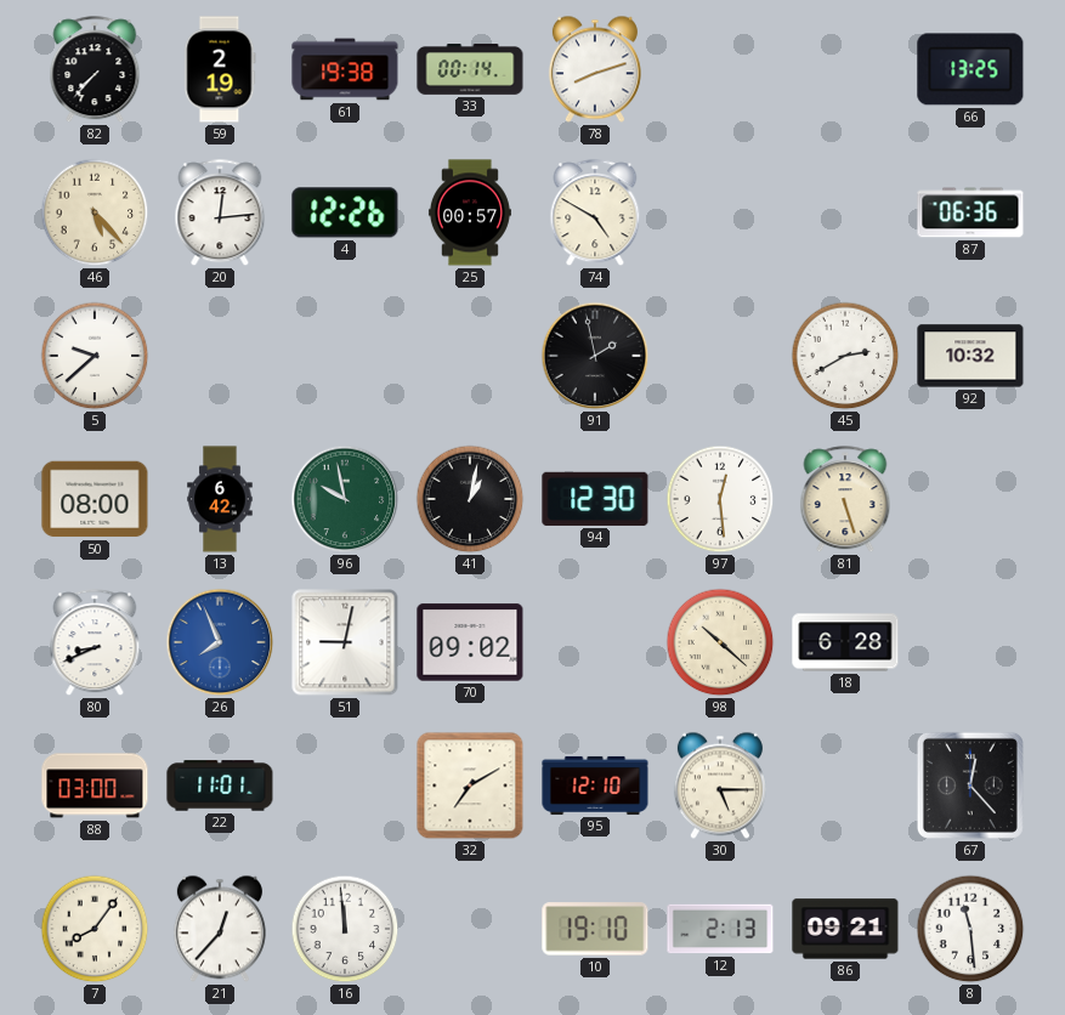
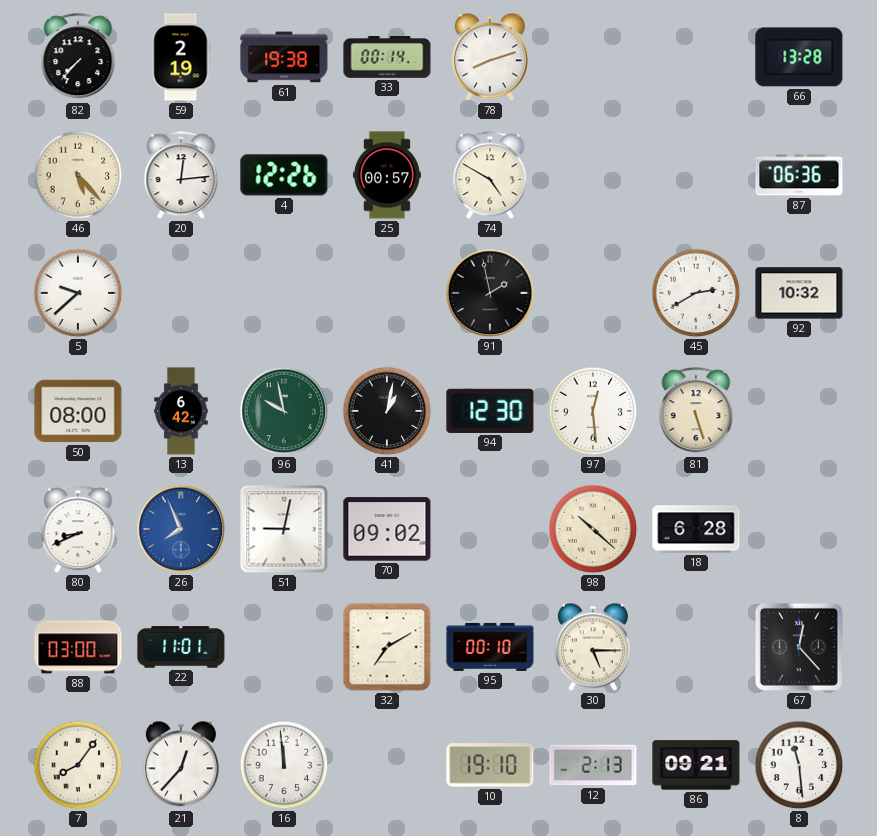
66: 13:25 -> 13:28
95: 12:10 -> 00:10
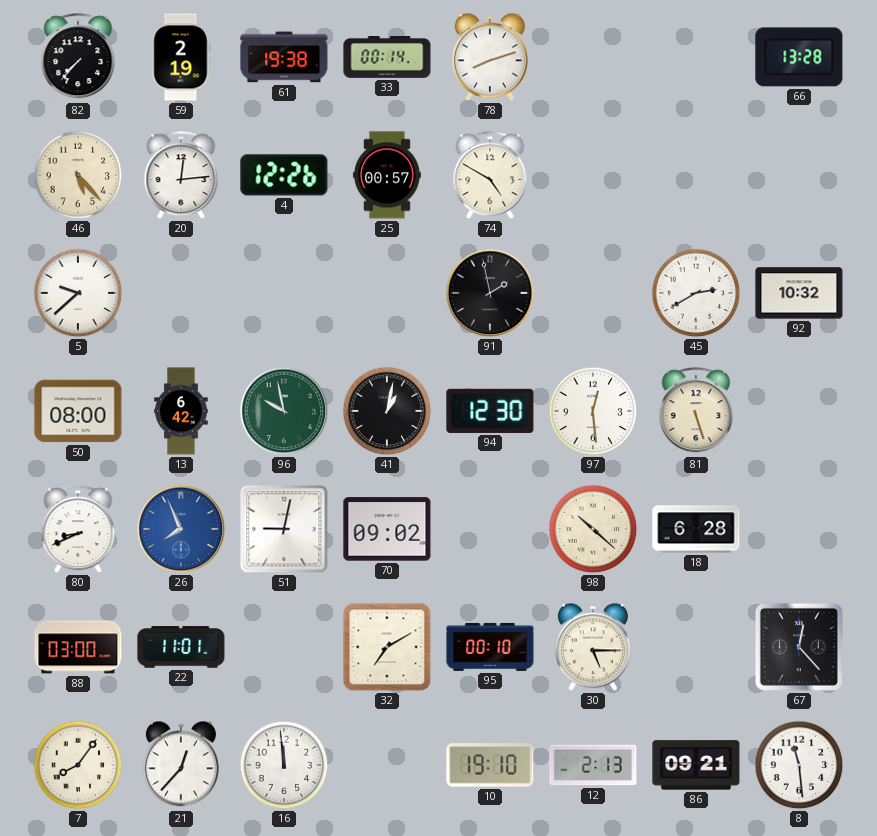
87: 06:36 -> none
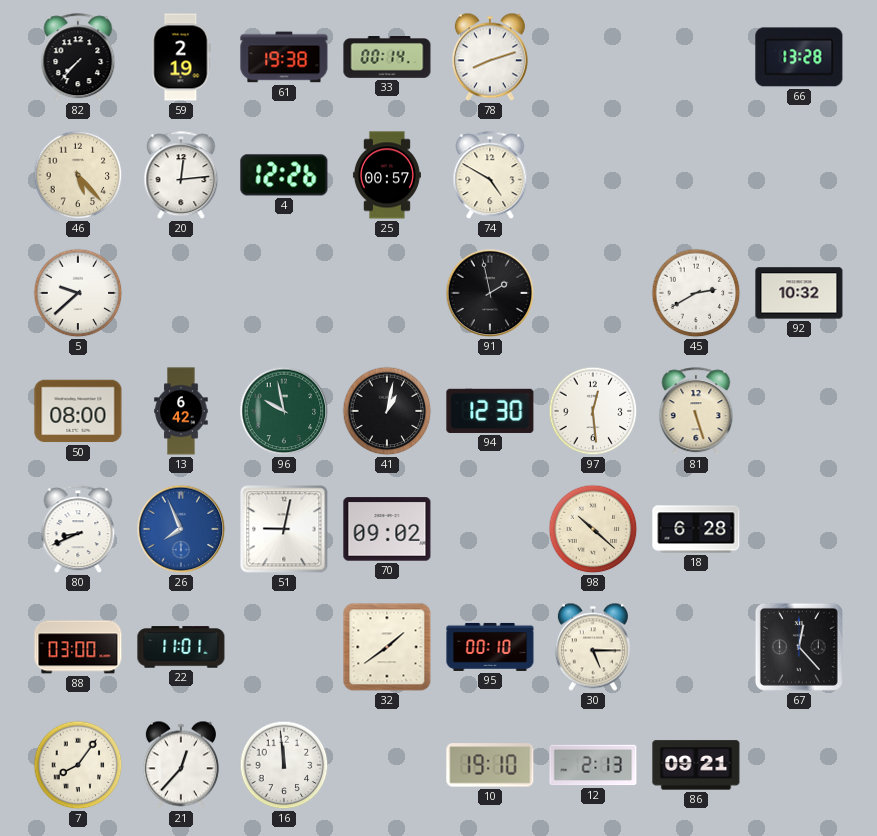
32: 7:10 -> 1:39
8: 11:29 -> none
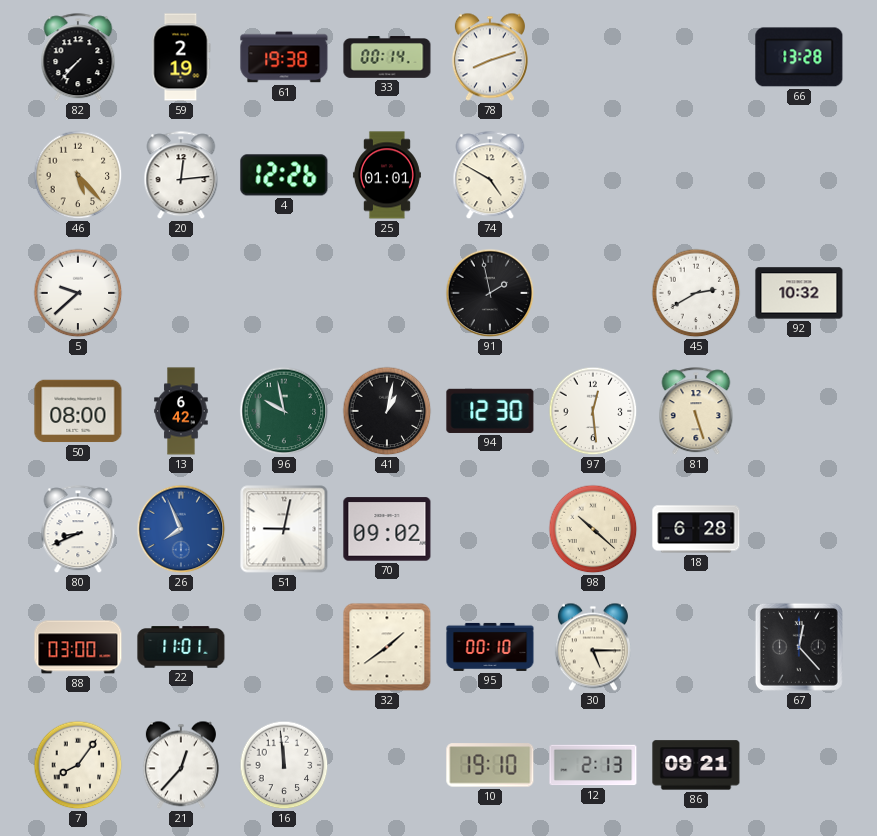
25: 00:57 -> 01:01
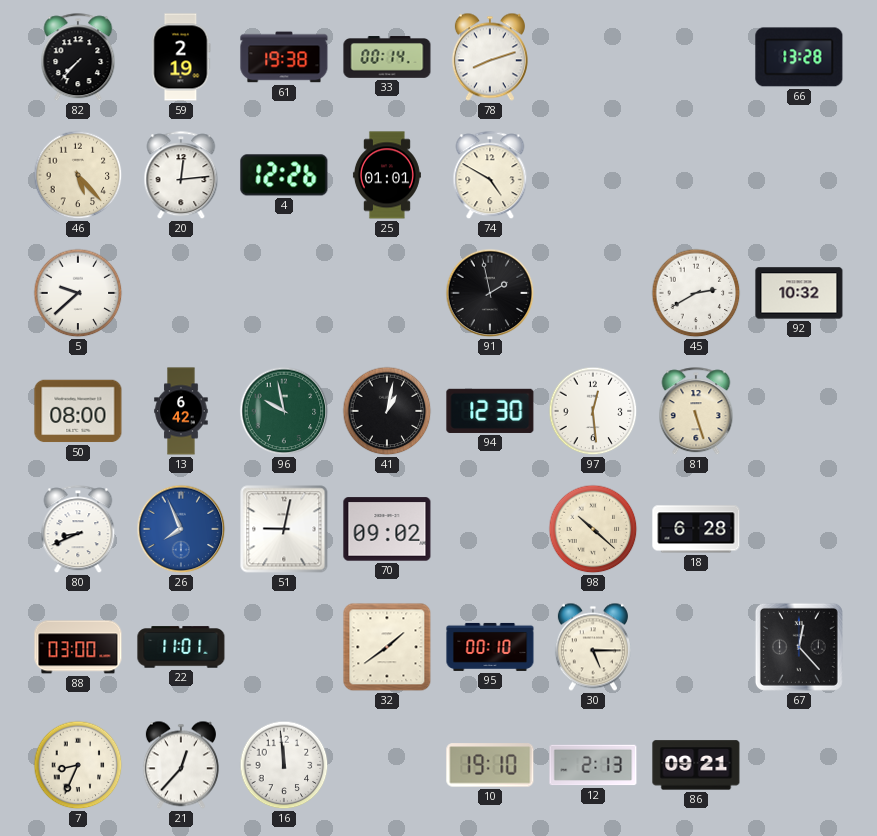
7: 8:06 -> 8:34
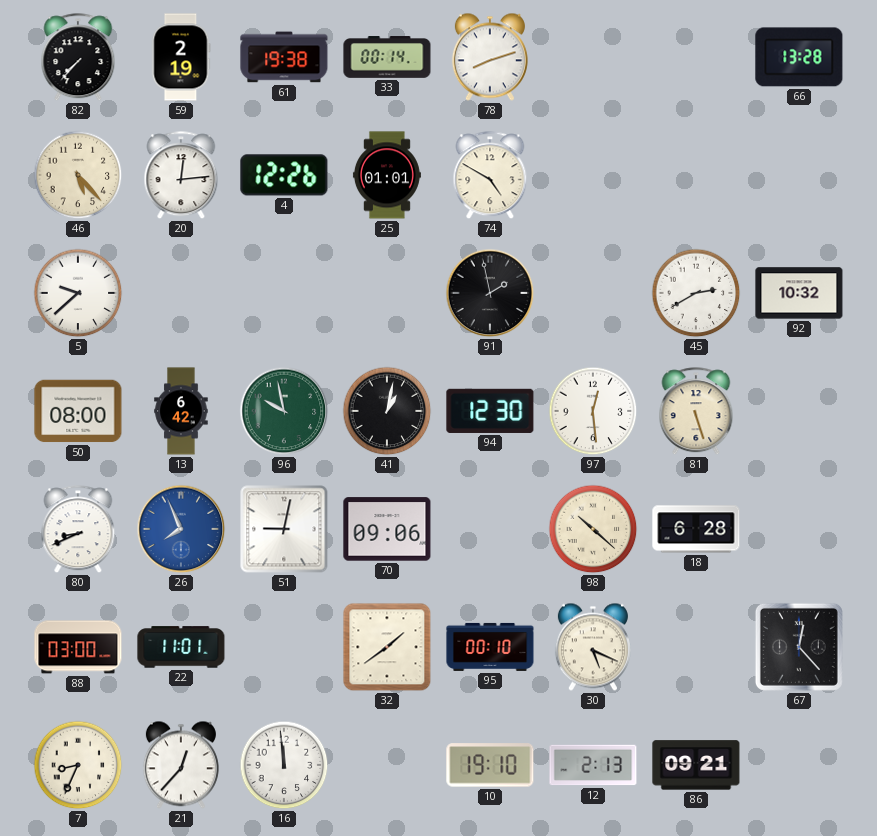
70: 09:02 -> 09:06
30: 5:15 -> 5:19
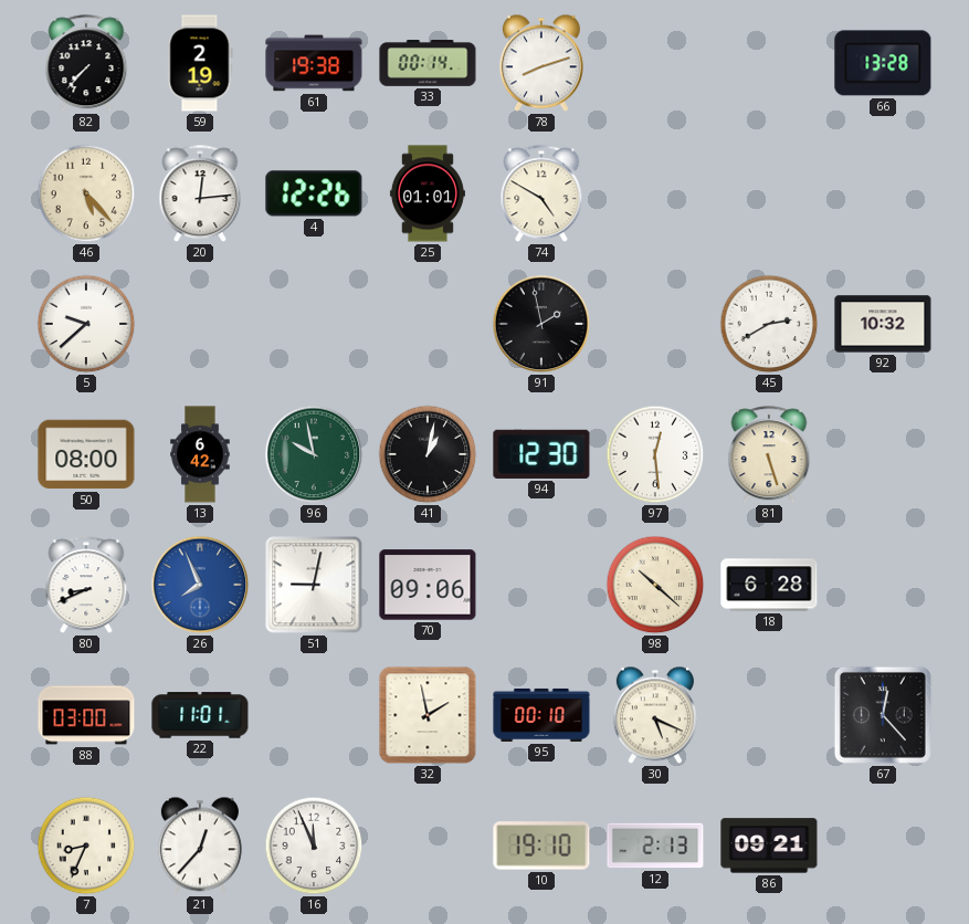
32: 1:39 -> 1:58
16: 11:59 -> 11:56
